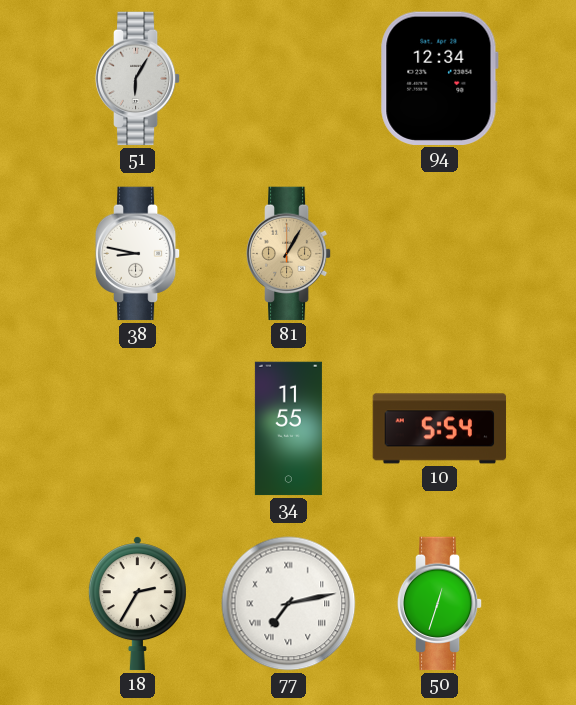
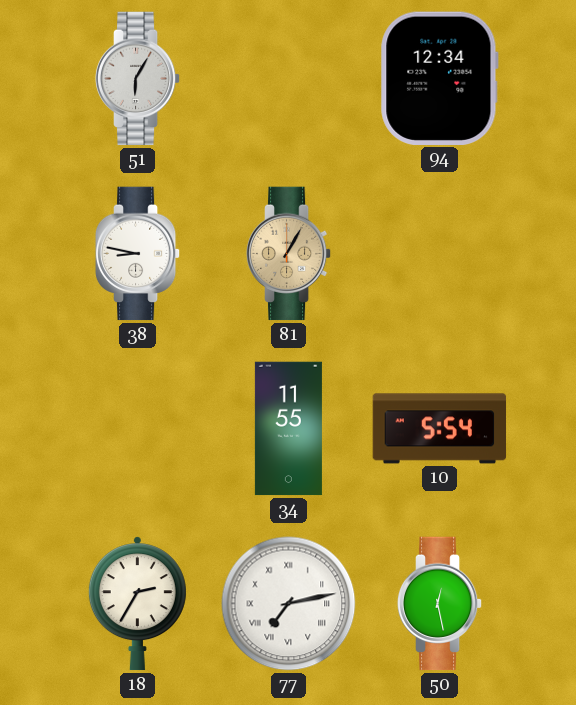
50: 12:33 -> 12:28
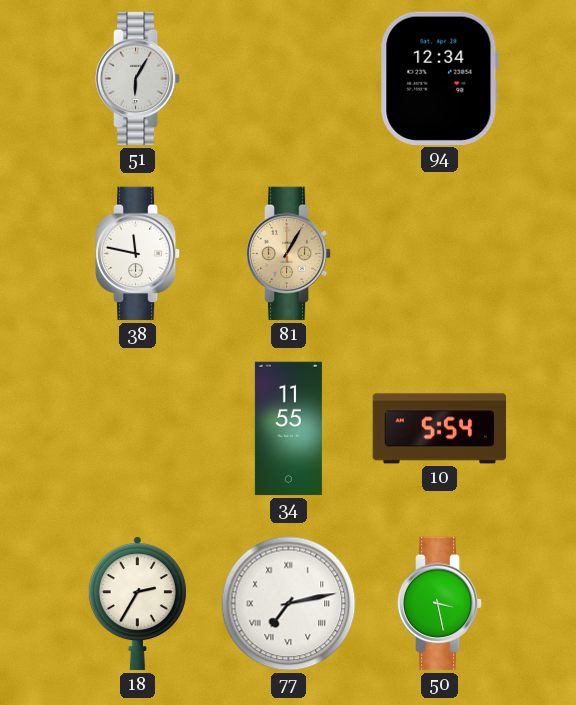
38: 8:47 -> 11:47
50: 12:28 -> 3:28
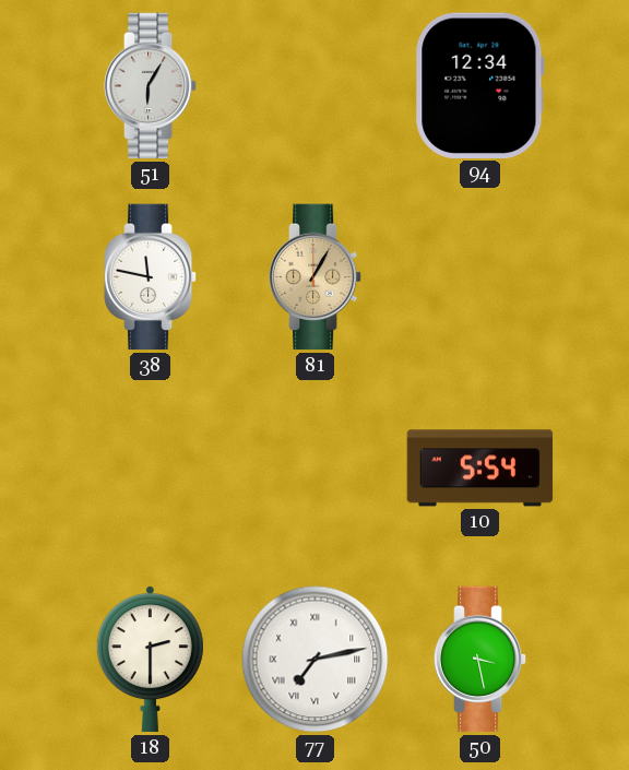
34: 11:55 -> none
18: 2:35 -> 2:30
